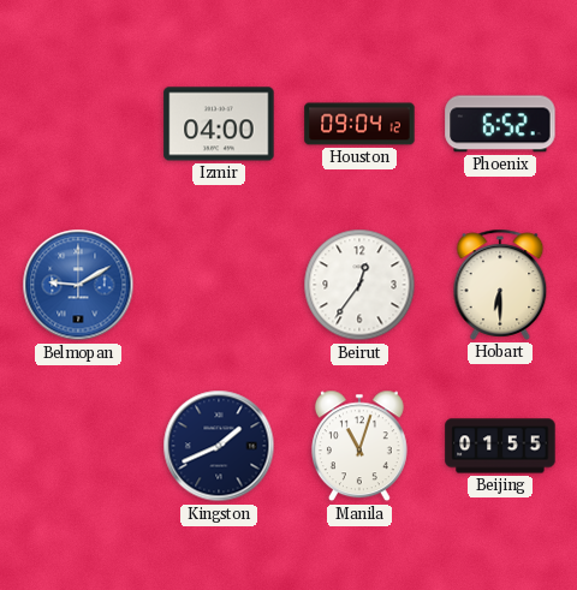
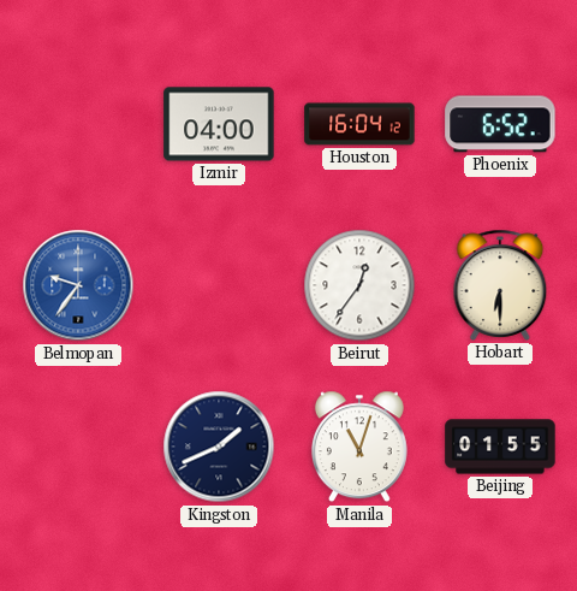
Houston: 09:04 -> 16:04
Belmopan: 9:10 -> 9:36
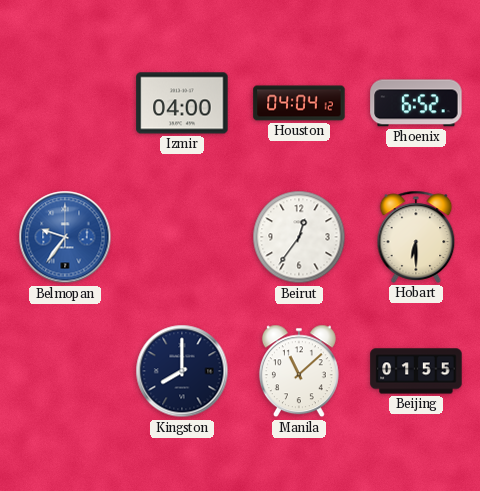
Houston: 16:04 -> 04:04
Kingston: 1:41 -> 8:00
Manila: 11:03 -> 11:08
